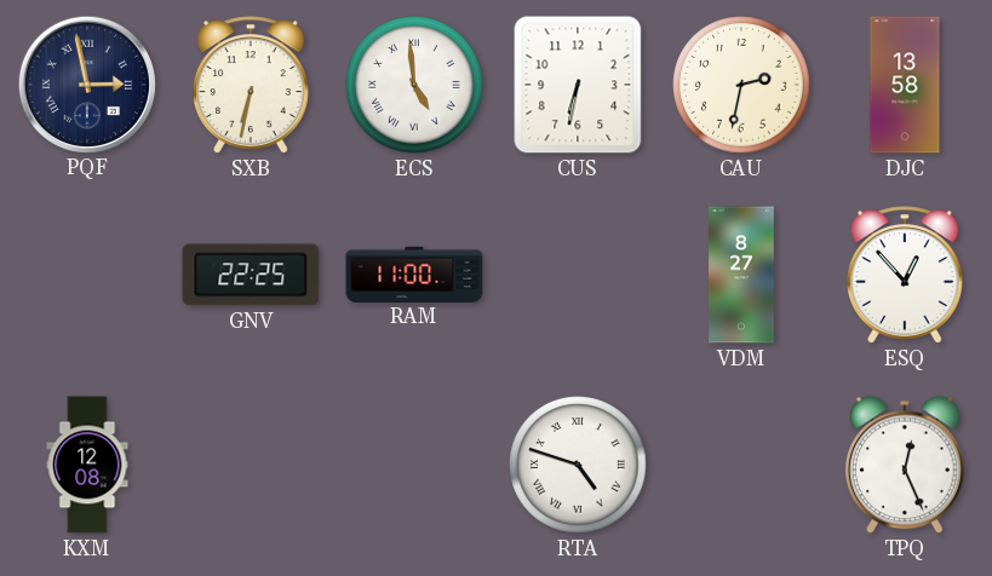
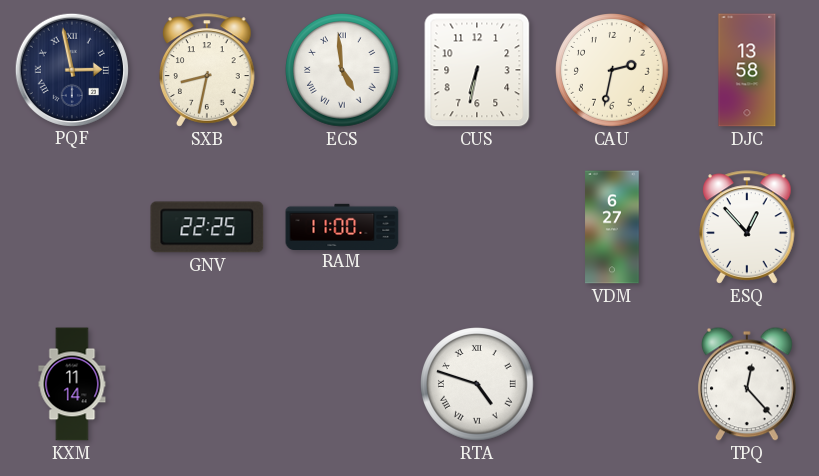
SXB: 6:32 -> 8:32
VDM: 8:27 -> 6:27
KXM: 12:08 -> 11:14
TPQ: 12:26 -> 12:23
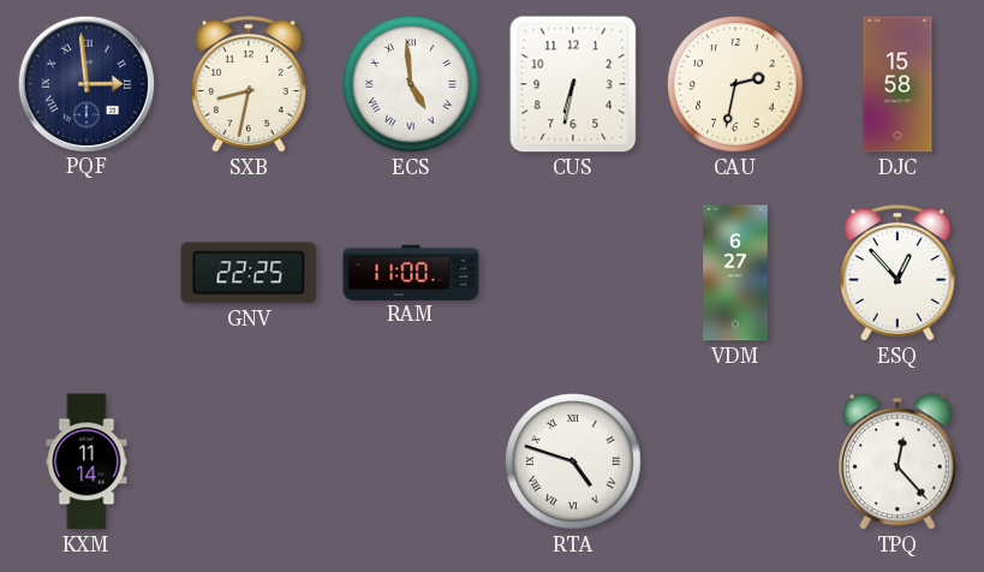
PQF: 2:58 -> 2:59
DJC: 13:58 -> 15:58
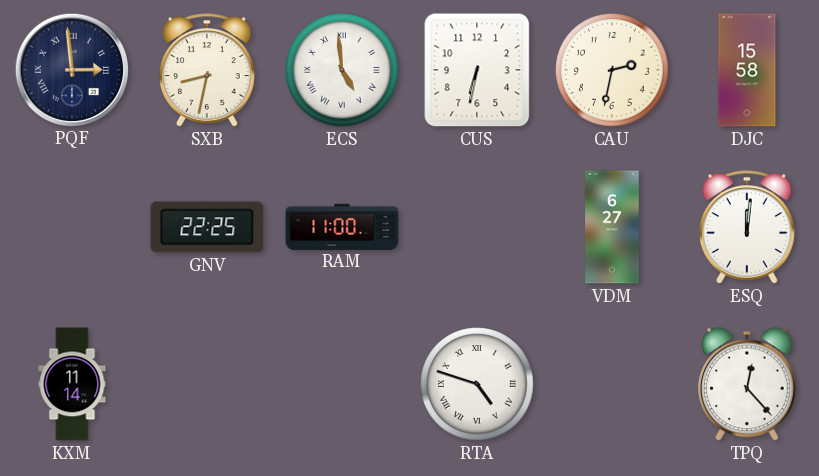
ESQ: 12:53 -> 12:01
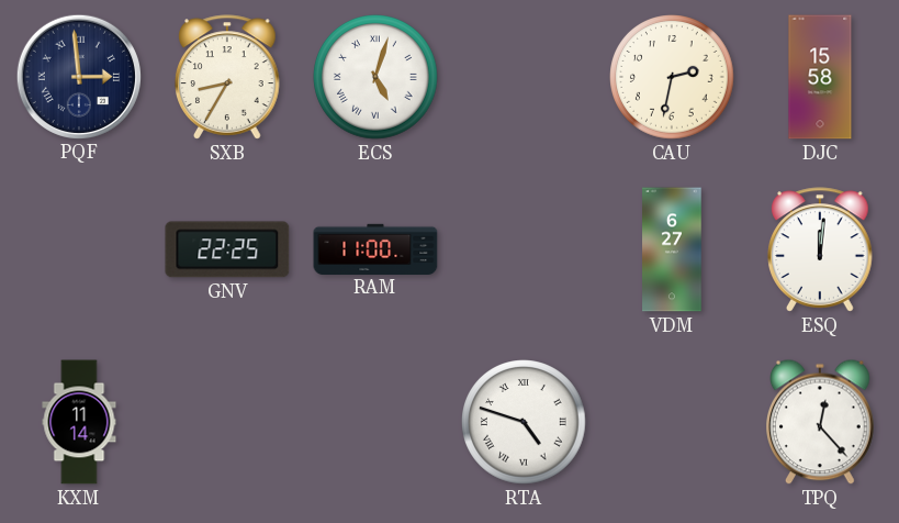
SXB: 8:32 -> 8:35
ECS: 4:59 -> 5:03
CUS: 6:32 -> none
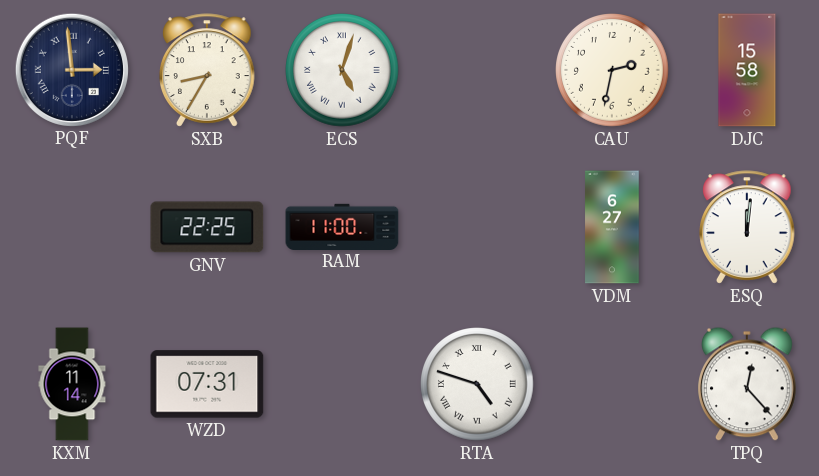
WZD: none -> 07:31
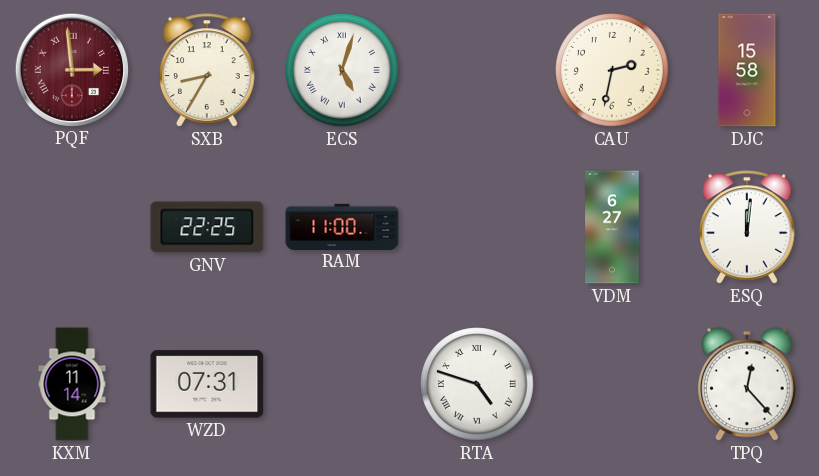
PQF dial: navy -> burgundy
